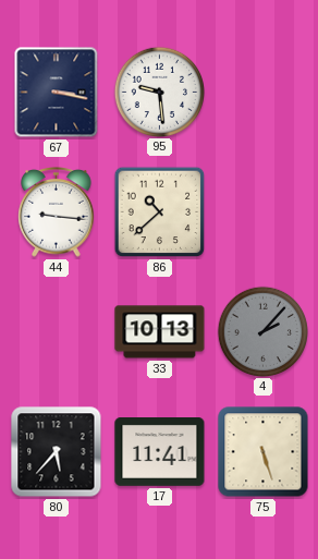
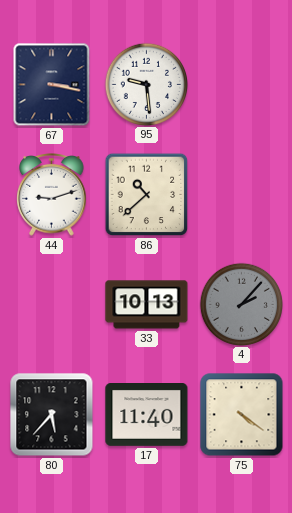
44: 9:16 -> 9:12
17: 11:41 -> 11:40
75: 5:27 -> 4:21
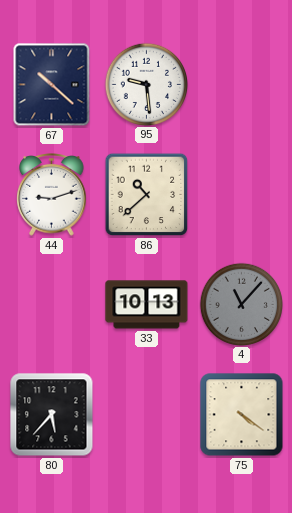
67: 3:17 -> 10:22
4: 2:07 -> 11:07
17: 11:40 -> none
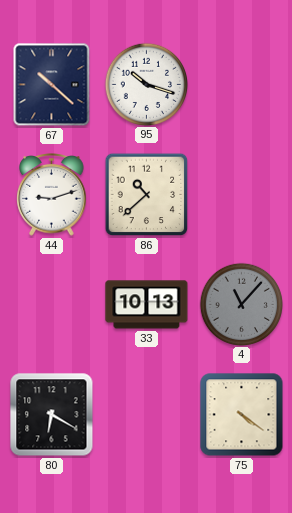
95: 9:29 -> 10:18
80: 5:37 -> 6:20
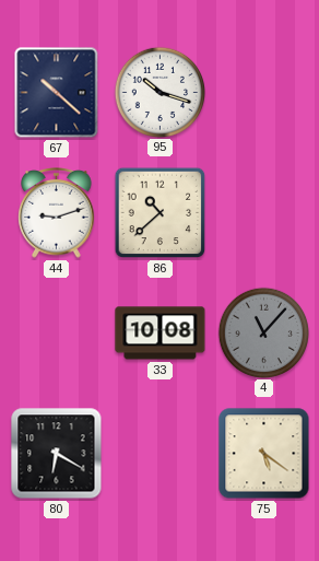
33: 10:13 -> 10:08
75: 4:21 -> 5:21
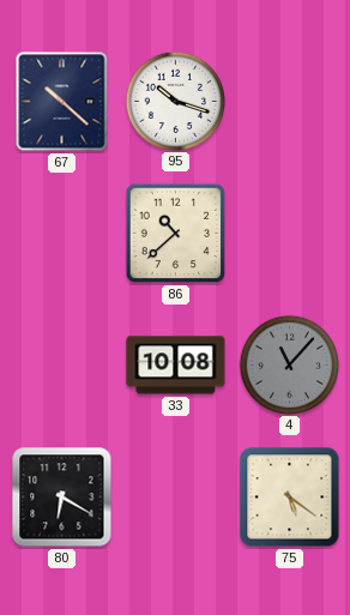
44: 9:12 -> none
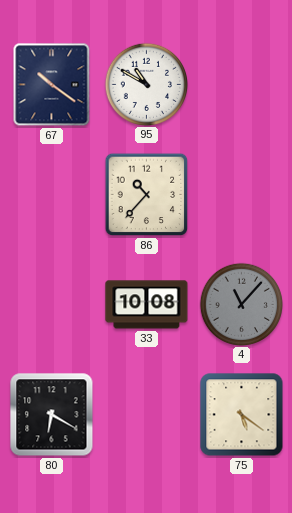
67: 10:22 -> 10:21
95: 10:18 -> 10:50
86: 10:38 -> 10:37
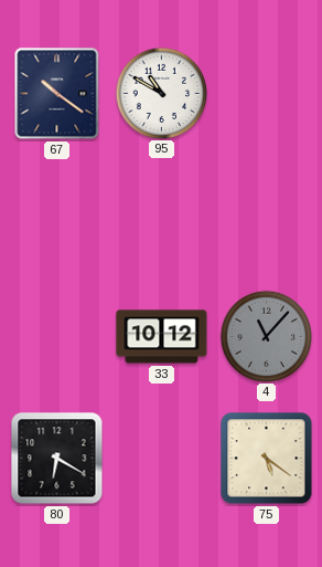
86: 10:37 -> none
33: 10:08 -> 10:12
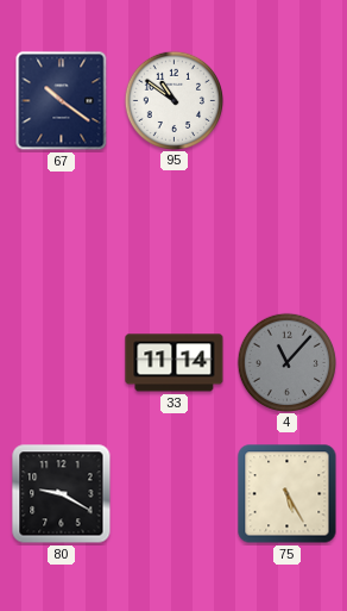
95: 10:50 -> 10:51
33: 10:12 -> 11:14
80: 6:20 -> 9:20
75: 5:21 -> 5:25
